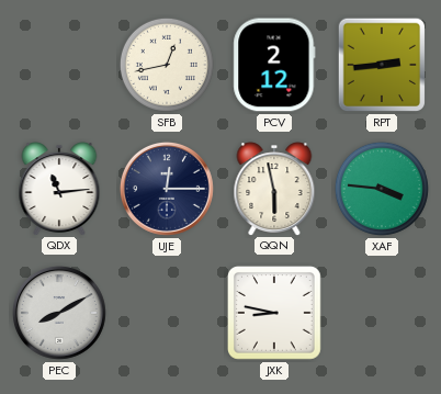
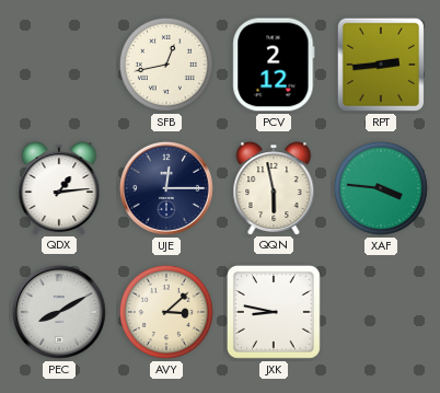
QDX: 11:14 -> 1:14
AVY: none -> 3:08
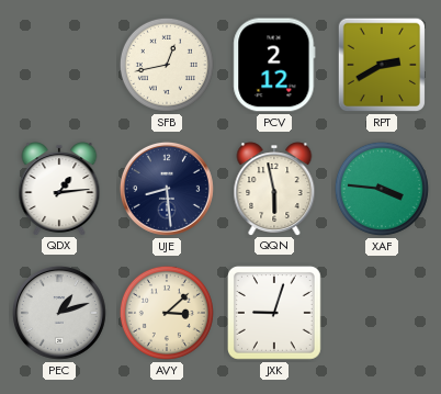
RPT: 2:44 -> 2:40
UJE: 12:15 -> 8:29
PEC: 8:10 -> 1:12
JXK: 8:47 -> 9:03
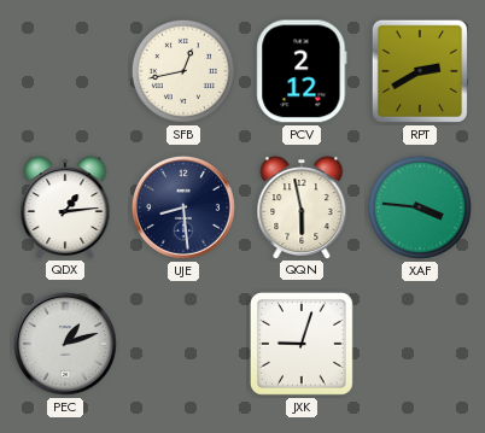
AVY: 3:08 -> none
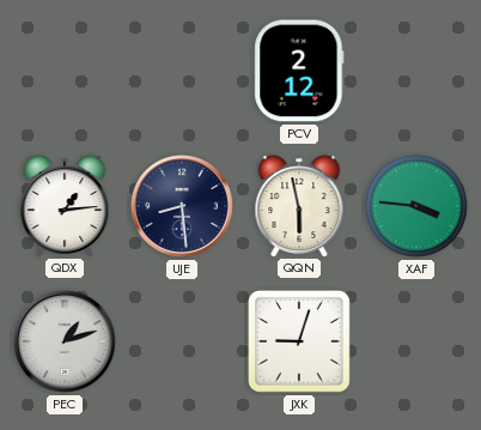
SFB: 12:43 -> none
RPT: 2:40 -> none
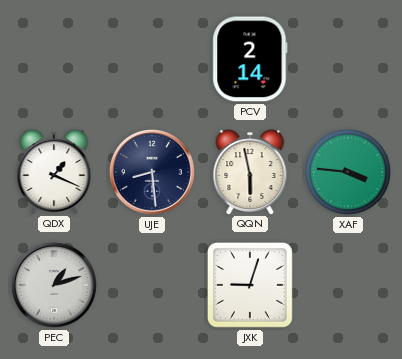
PCV: 2:12 -> 2:14
QDX: 1:14 -> 1:19
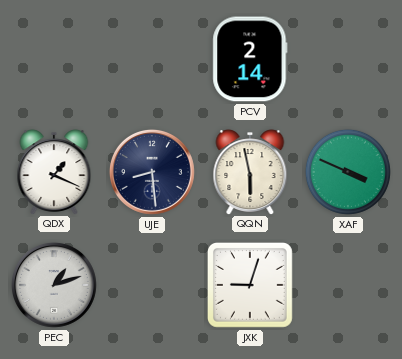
XAF: 3:46 -> 3:49
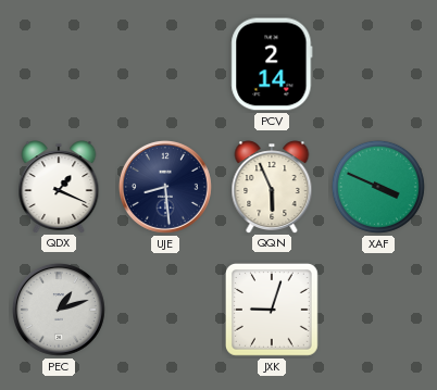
QQN: 5:58 -> 5:56
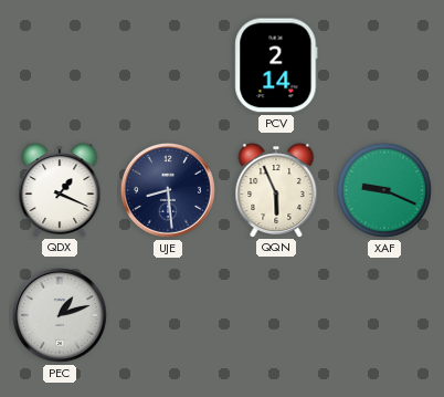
XAF: 3:49 -> 9:19
JXK: 9:03 -> none
